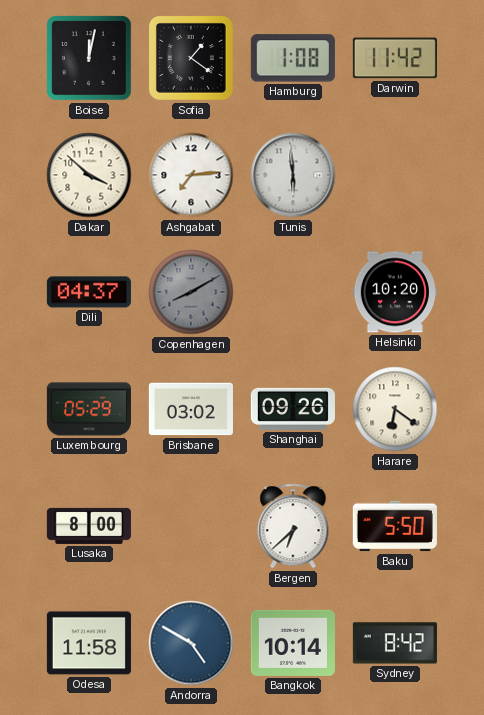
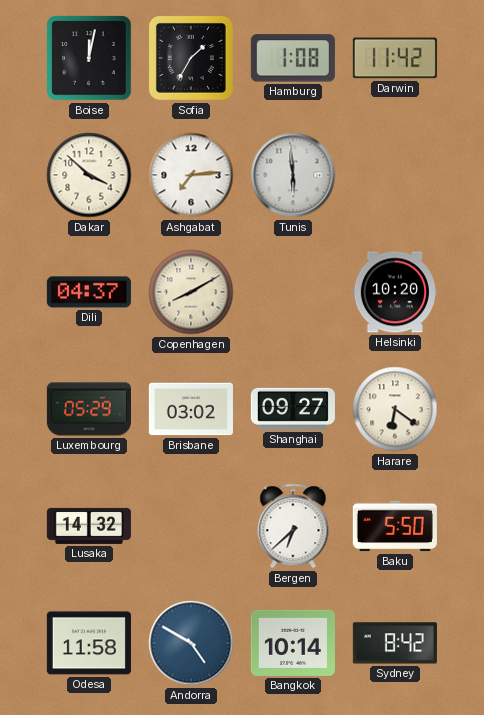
Sofia: 1:21 -> 1:35
Copenhagen dial: grey -> cream
Shanghai: 09:26 -> 09:27
Lusaka: 8:00 -> 14:32
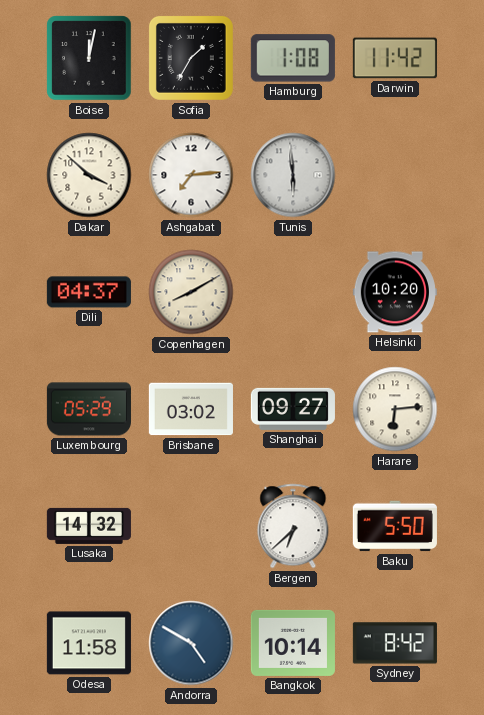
Harare: 6:21 -> 6:14
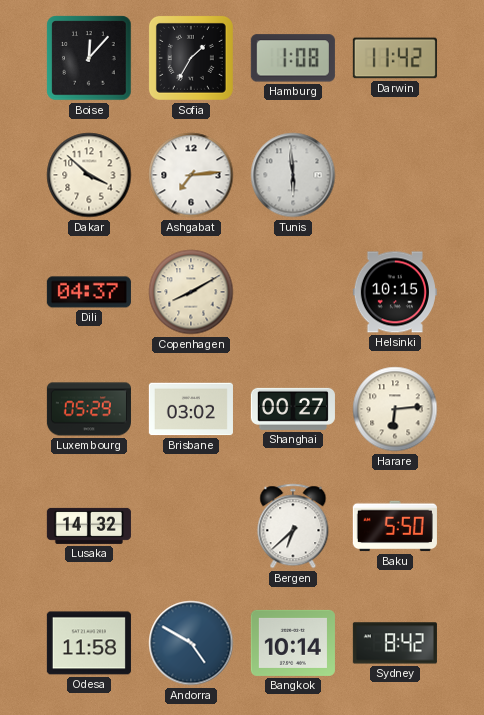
Boise: 12:02 -> 12:07
Helsinki: 10:20 -> 10:15
Shanghai: 09:27 -> 00:27
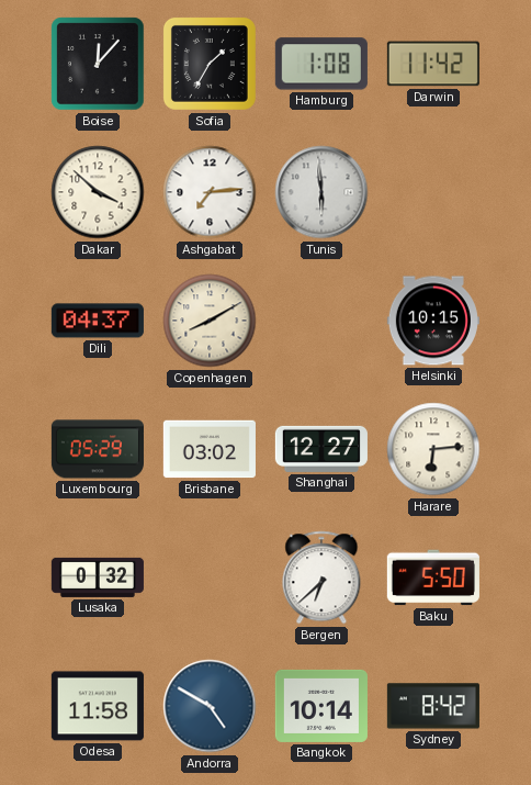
Shanghai: 00:27 -> 12:27
Lusaka: 14:32 -> 0:32
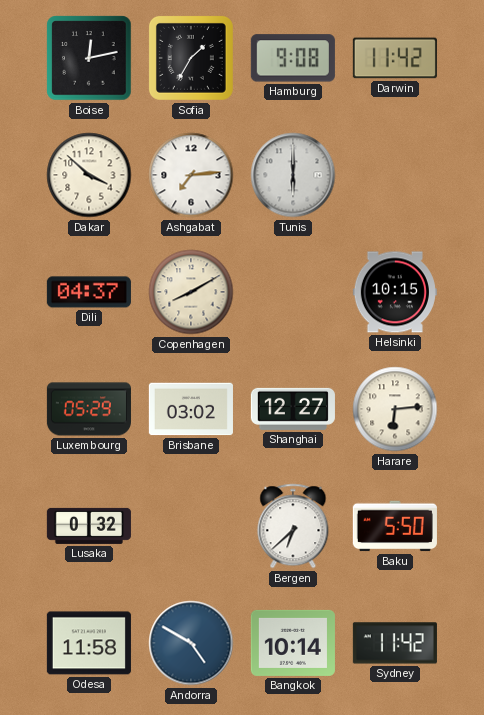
Boise: 12:07 -> 12:13
Hamburg: 1:08 -> 9:08
Tunis: 5:59 -> 6:00
Sydney: 8:42 -> 11:42
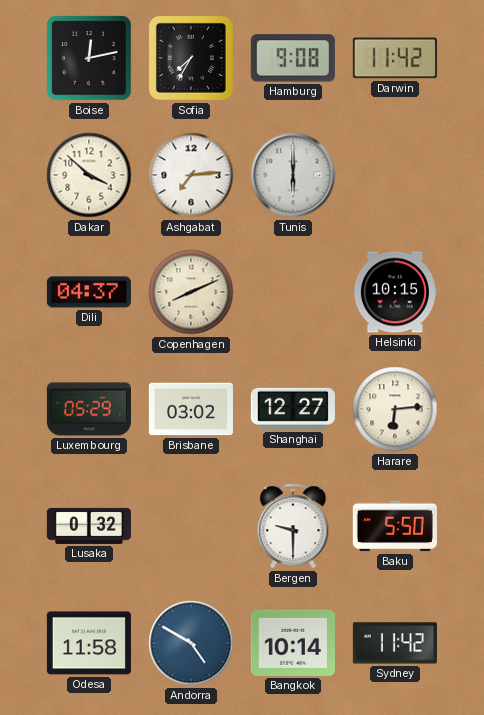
Sofia: 1:35 -> 7:35
Copenhagen: 8:10 -> 8:11
Bergen: 6:38 -> 9:30
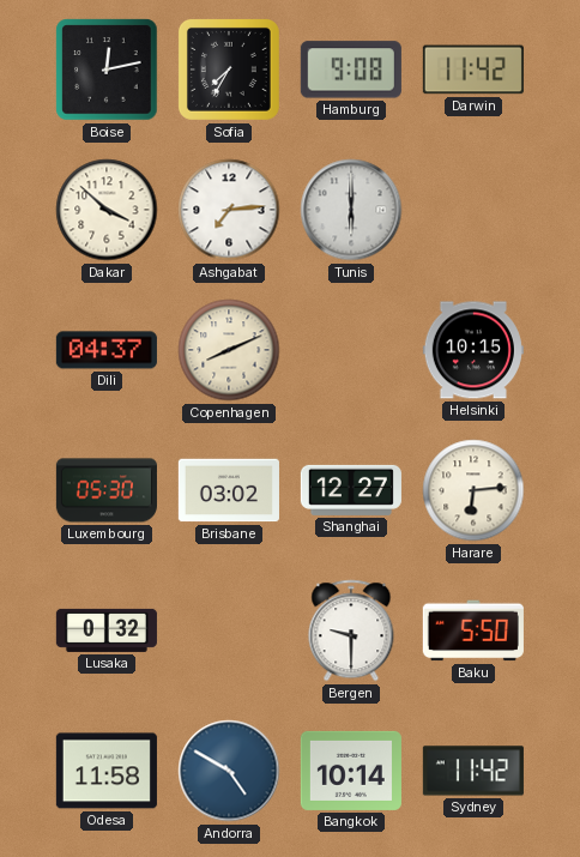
Luxembourg: 05:29 -> 05:30
